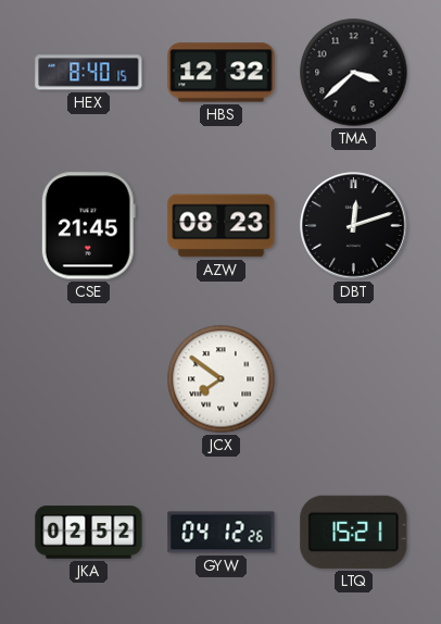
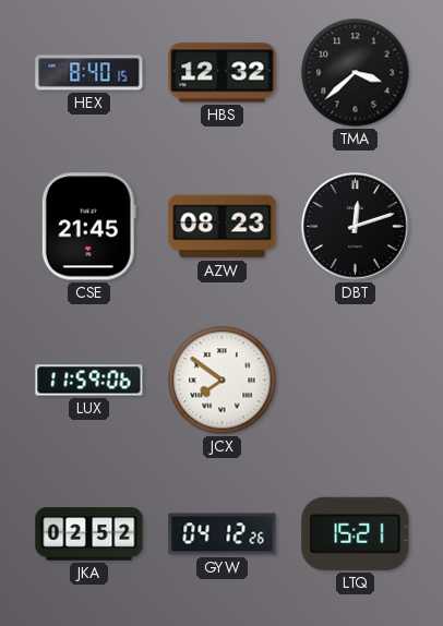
LUX: none -> 11:59
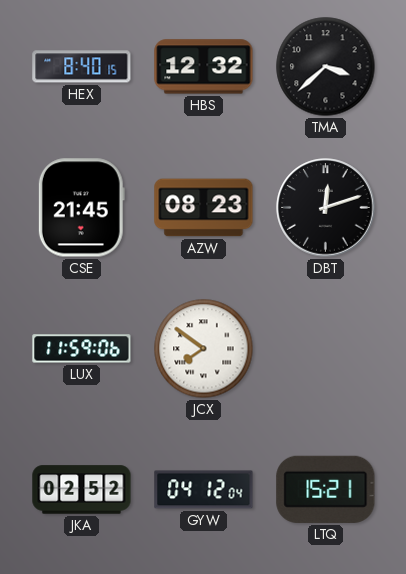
GYW: 04:12:26 -> 04:12:04
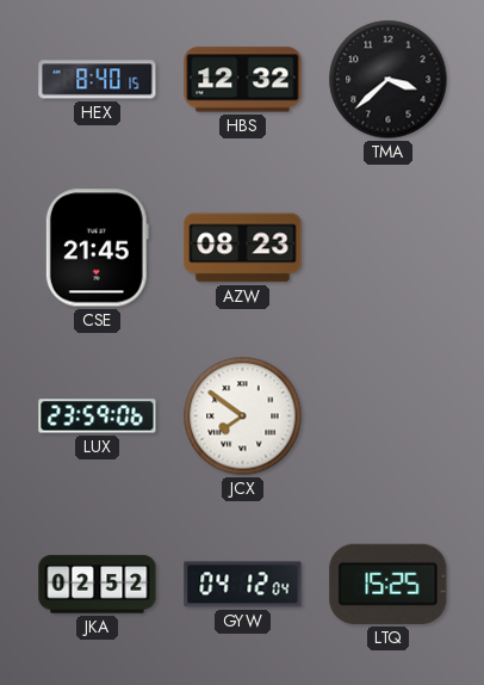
DBT: 12:12 -> none
LUX: 11:59 -> 23:59
LTQ: 15:21 -> 15:25
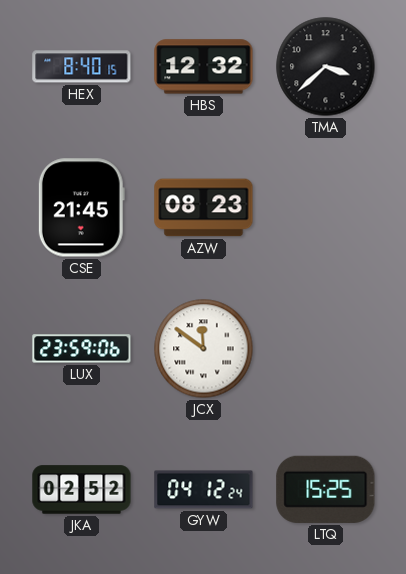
JCX: 7:51 -> 11:51
GYW: 04:12:04 -> 04:12:24
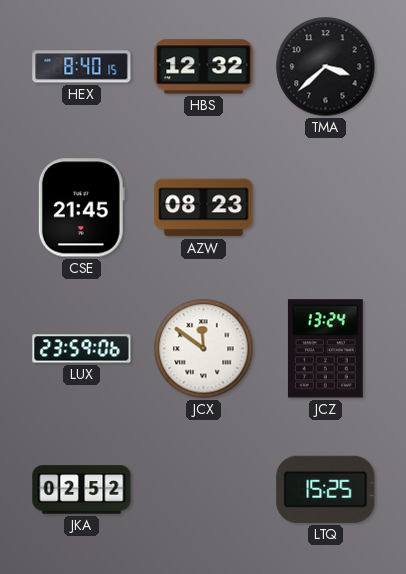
JCZ: none -> 13:24
GYW: 04:12 -> none
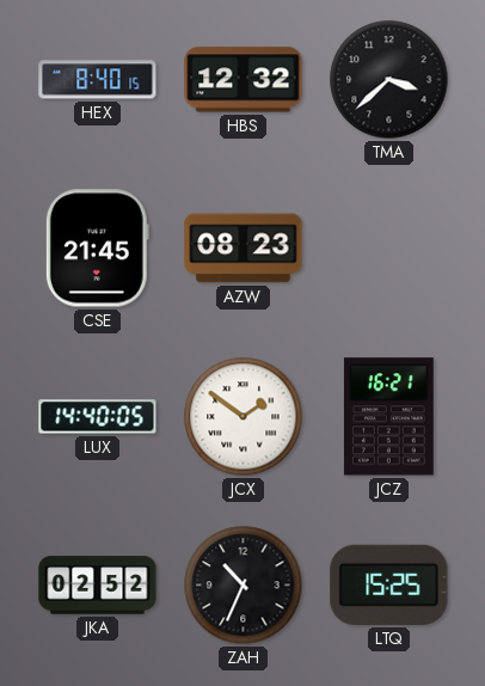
LUX: 23:59 -> 14:40
JCX: 11:51 -> 1:51
JCZ: 13:24 -> 16:21
ZAH: none -> 10:34
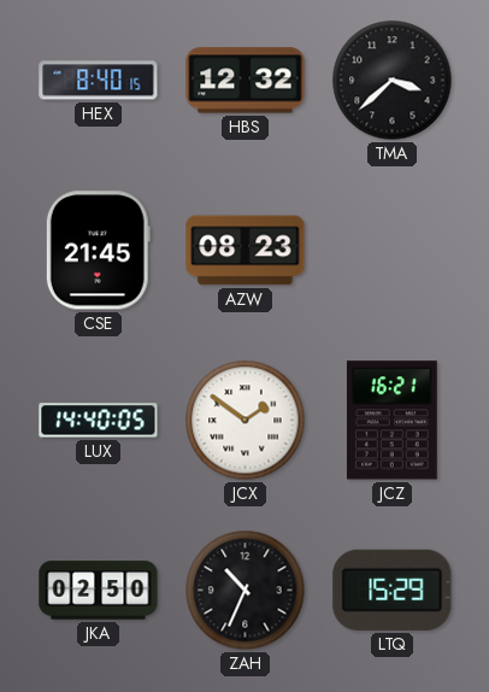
JKA: 02:52 -> 02:50
LTQ: 15:25 -> 15:29
